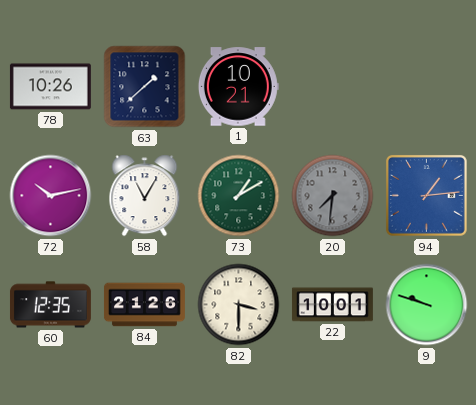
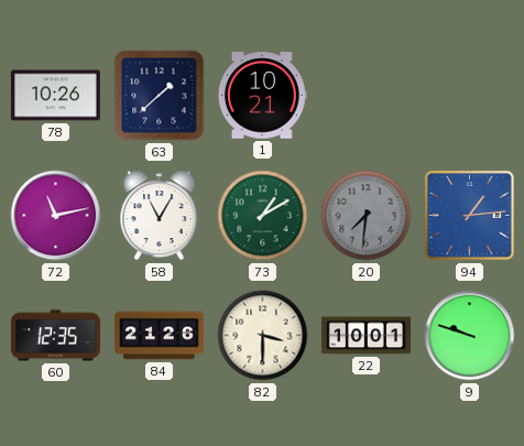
72: 10:13 -> 11:13
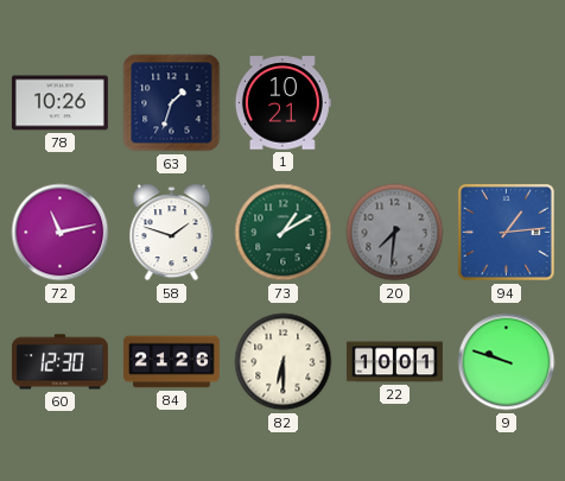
63: 1:38 -> 1:33
58: 11:05 -> 1:48
60: 12:35 -> 12:30
82: 3:30 -> 6:30
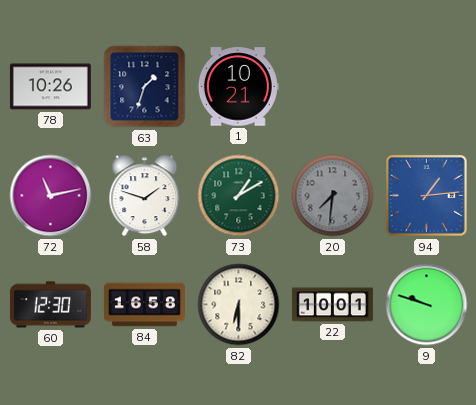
84: 21:26 -> 16:58
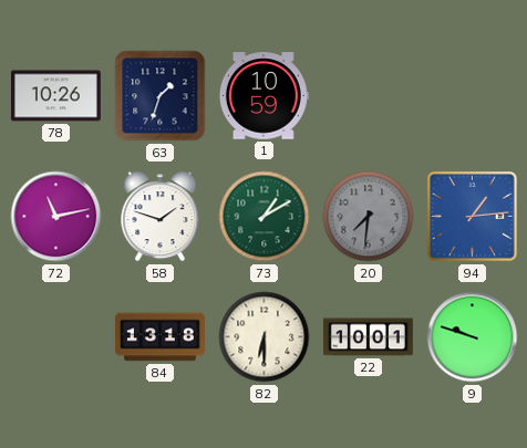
1: 10:21 -> 10:59
60: 12:30 -> none
84: 16:58 -> 13:18
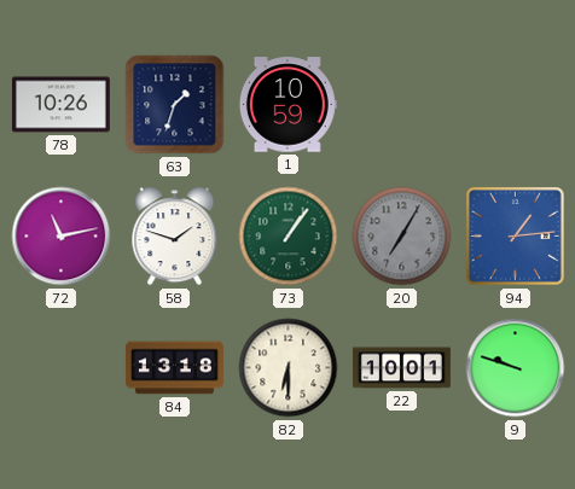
73: 1:10 -> 1:06
20: 7:31 -> 7:05
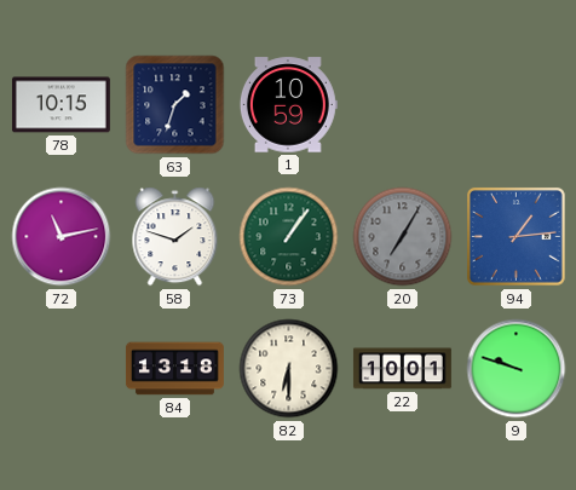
78: 10:26 -> 10:15
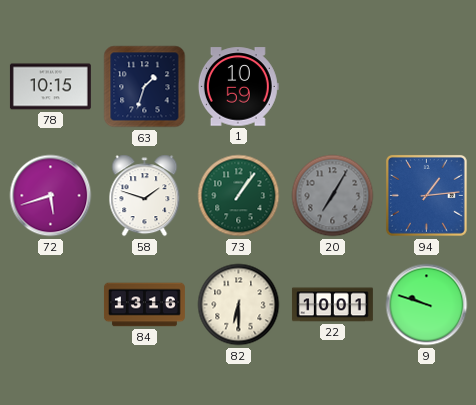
72: 11:13 -> 5:42
84: 13:18 -> 13:16
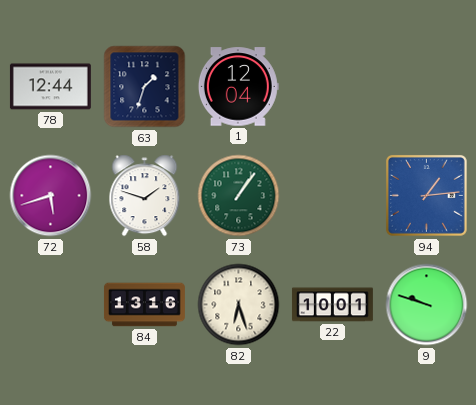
78: 10:15 -> 12:44
1: 10:59 -> 12:04
20: 7:05 -> none
82: 6:30 -> 6:27
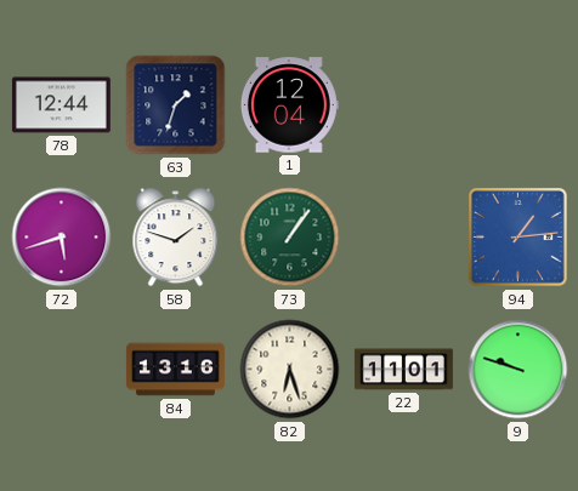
22: 10:01 -> 11:01
